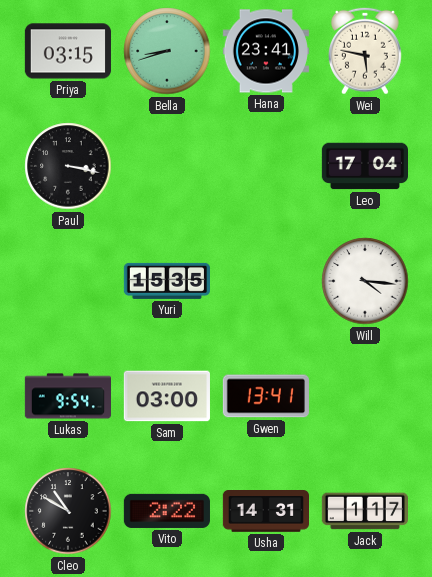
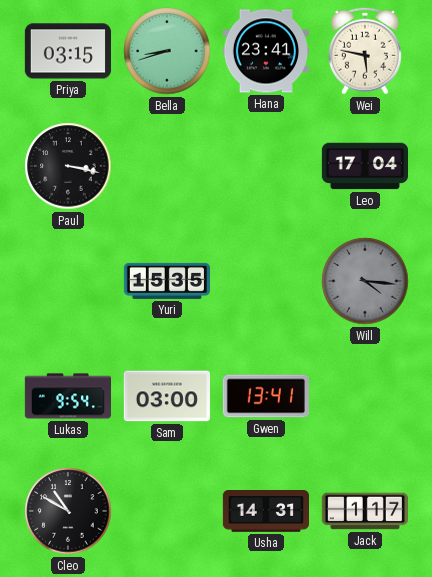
Will dial: white -> grey
Vito: 2:22 -> none
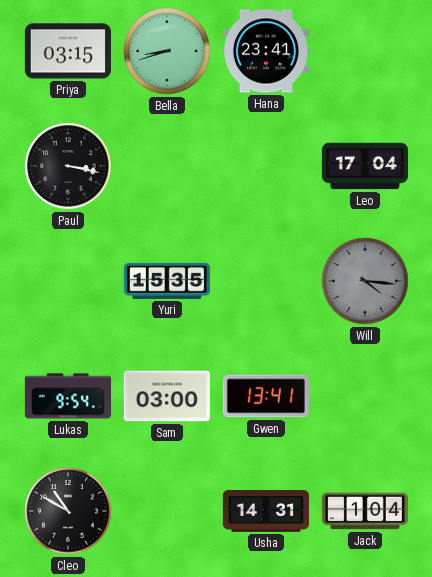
Wei: 5:47 -> none
Jack: 1:17 -> 1:04
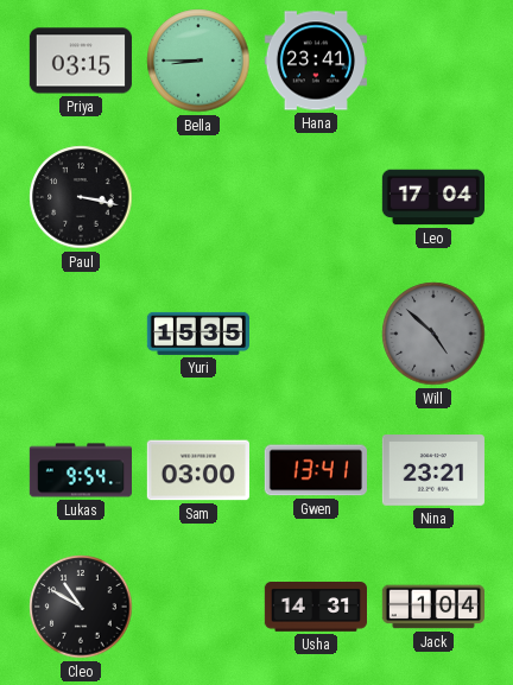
Bella: 8:42 -> 8:45
Will: 4:16 -> 4:52
Nina: none -> 23:21
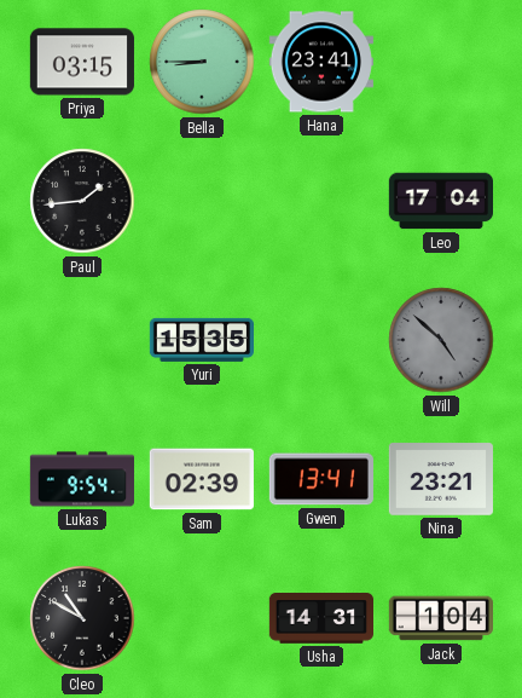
Paul: 3:17 -> 1:44
Sam: 03:00 -> 02:39
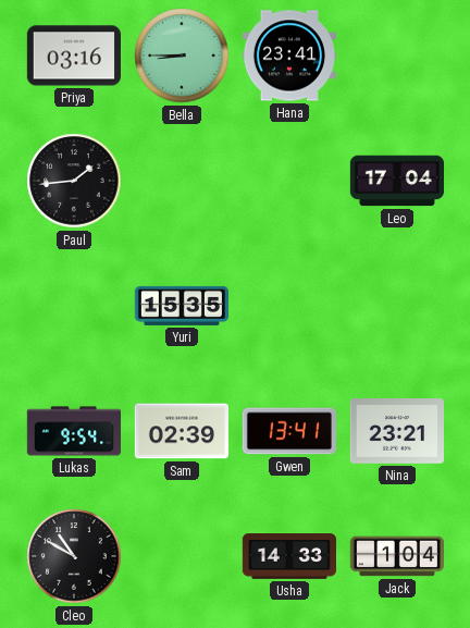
Priya: 03:15 -> 03:16
Will: 4:52 -> none
Usha: 14:31 -> 14:33
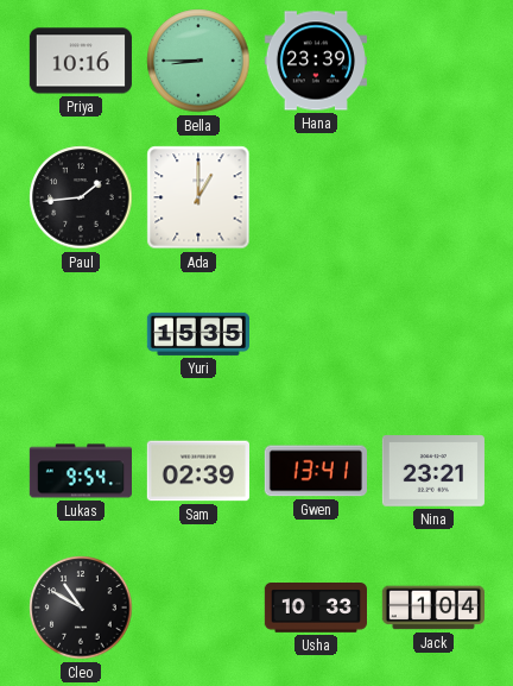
Priya: 03:16 -> 10:16
Hana: 23:41 -> 23:39
Ada: none -> 1:00
Leo: 17:04 -> none
Usha: 14:33 -> 10:33
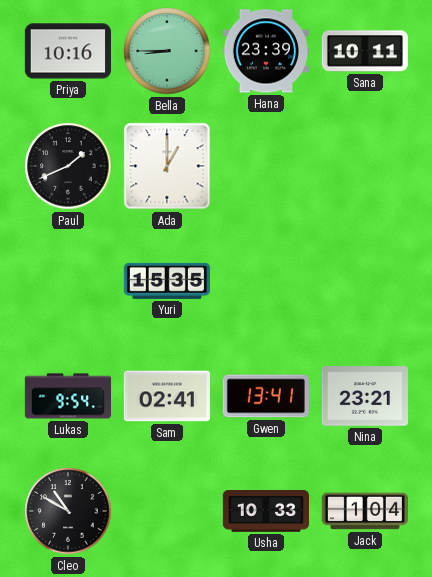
Sana: none -> 10:11
Paul: 1:44 -> 1:41
Sam: 02:39 -> 02:41
